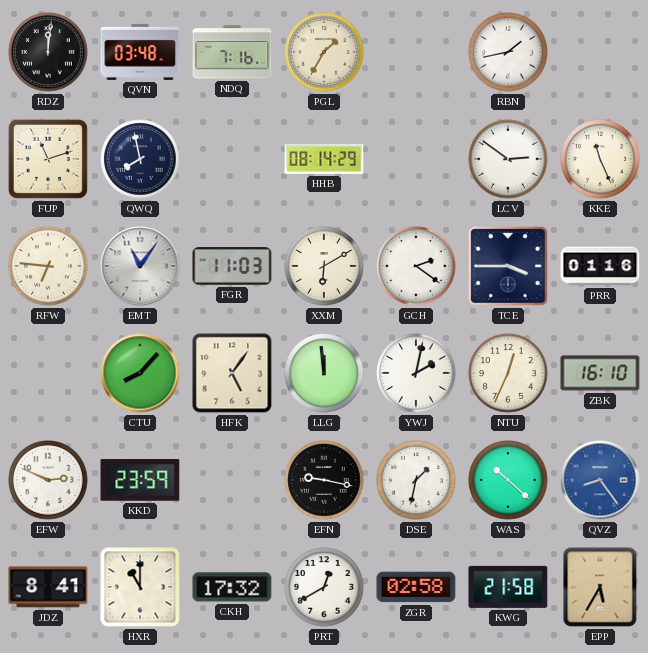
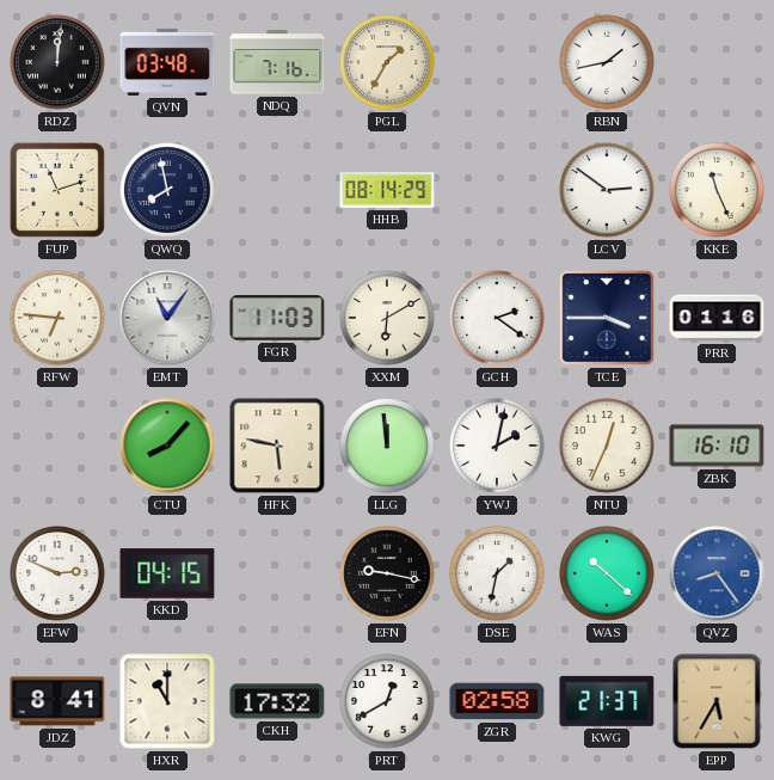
HFK: 5:06 -> 5:47
KKD: 23:59 -> 04:15
KWG: 21:58 -> 21:37
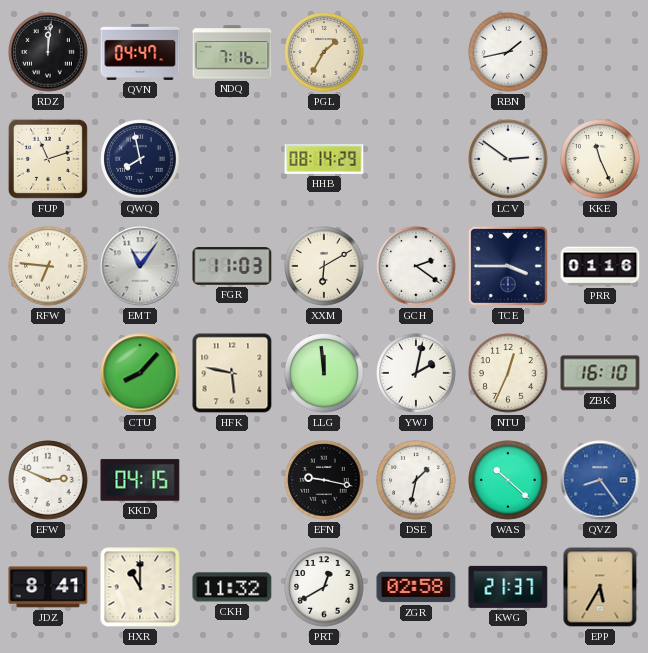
QVN: 03:48 -> 04:47
CKH: 17:32 -> 11:32
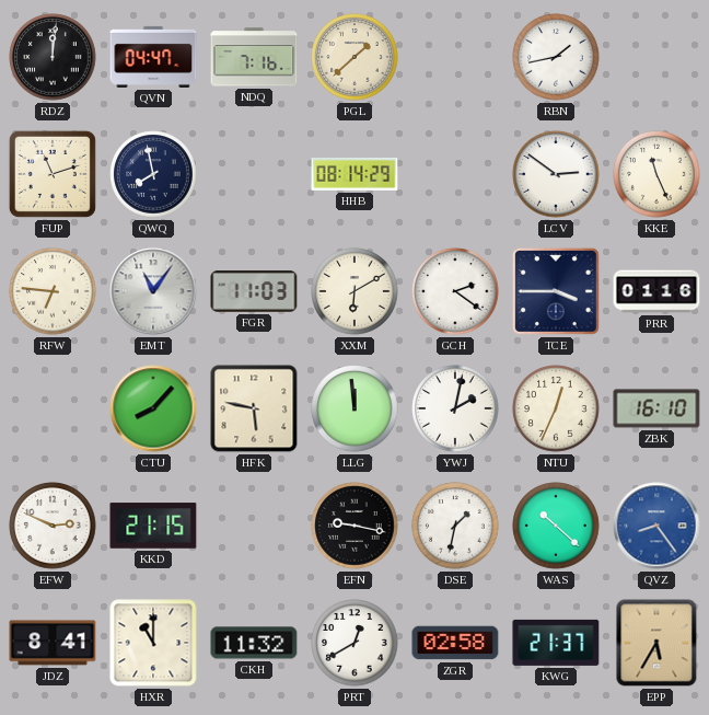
PGL: 1:35 -> 1:38
KKD: 04:15 -> 21:15
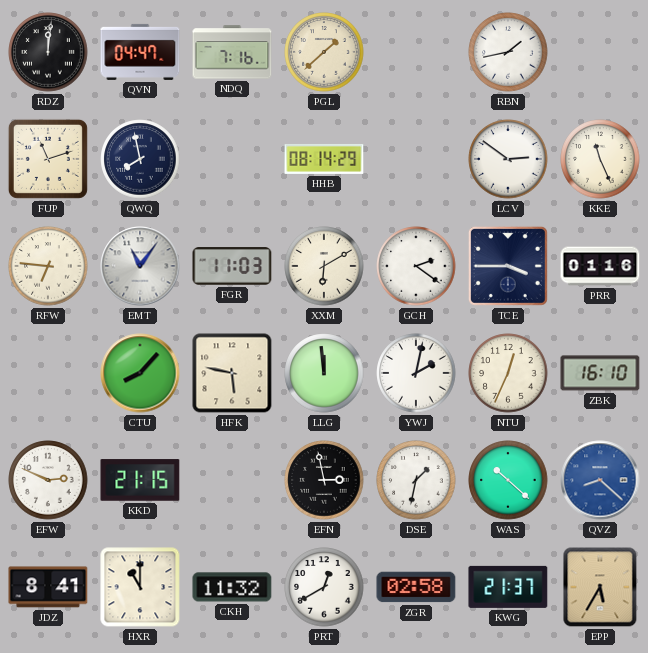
EFN: 9:17 -> 2:58
QVZ: 8:24 -> 8:22
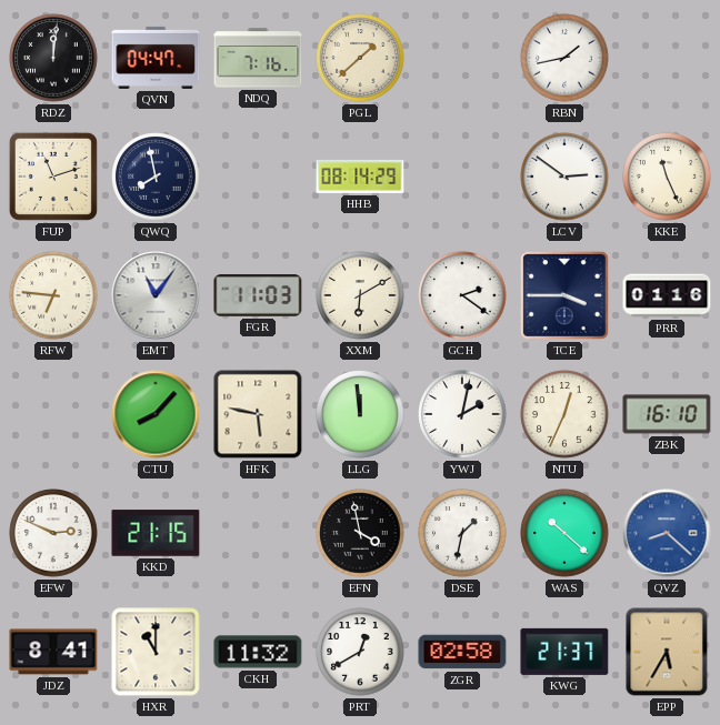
EFN: 2:58 -> 3:58
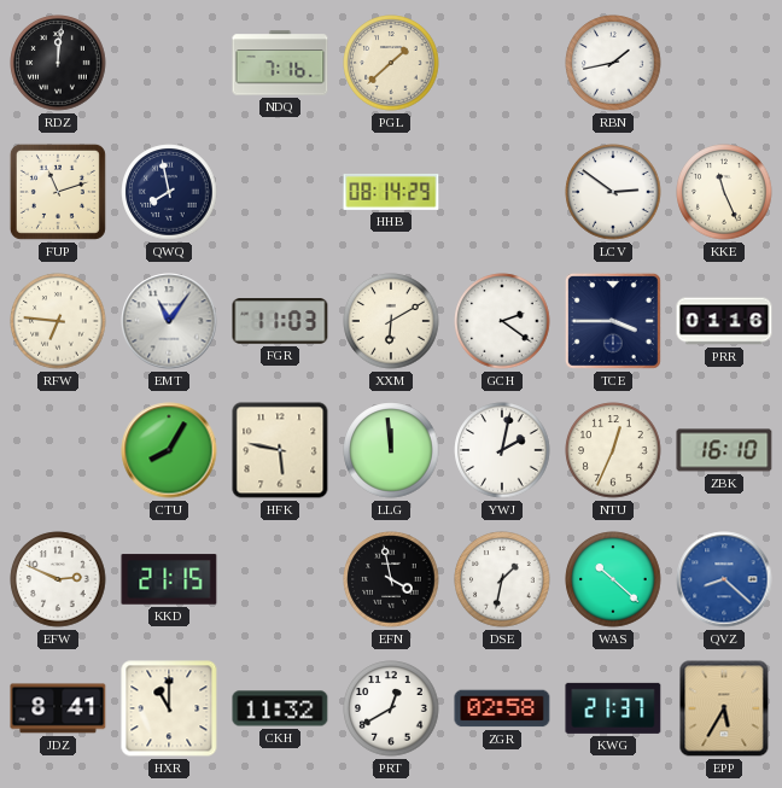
QVN: 04:47 -> none
CTU: 8:07 -> 8:05
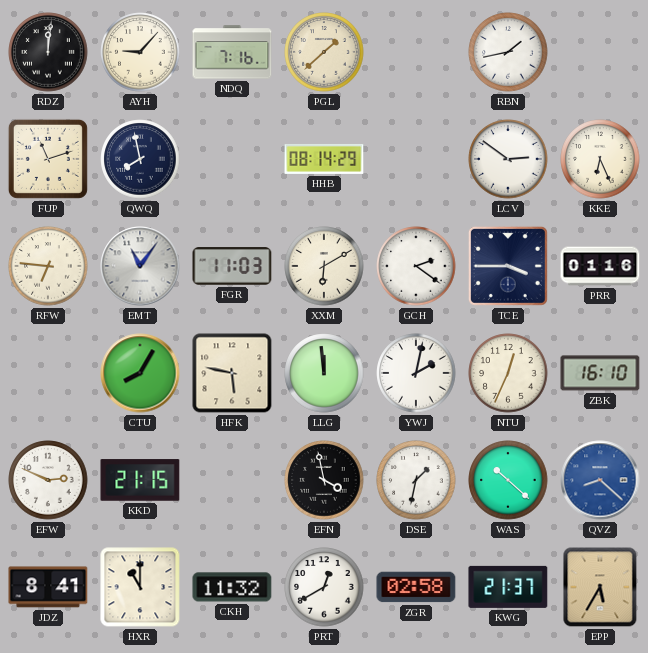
AYH: none -> 9:07
KKE: 11:26 -> 6:26
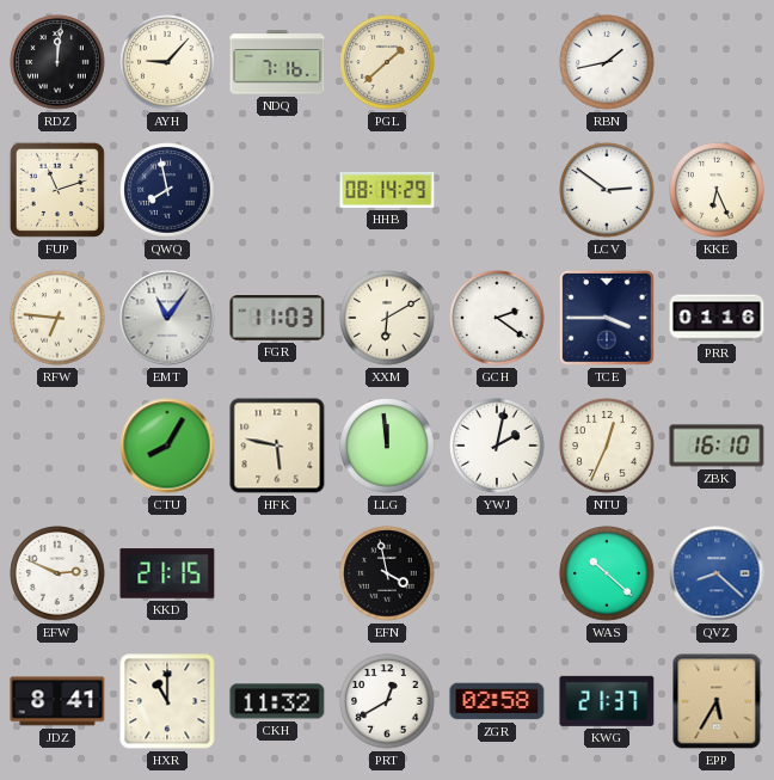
DSE: 1:32 -> none
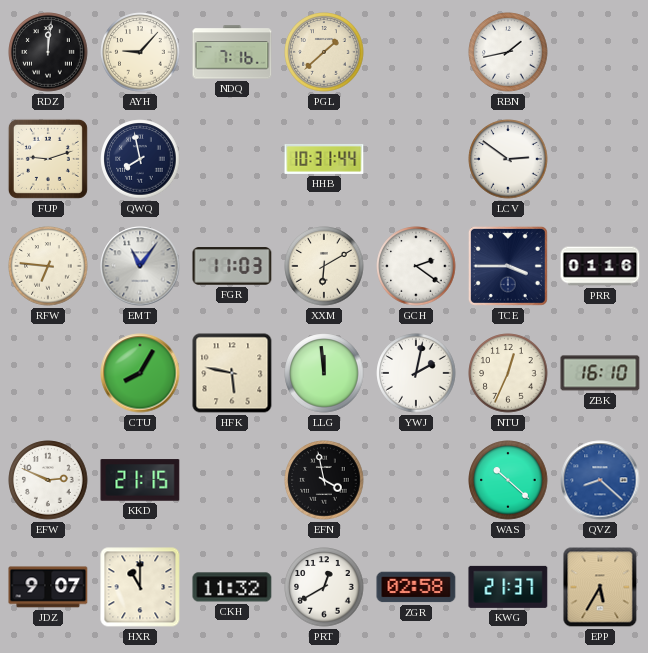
FUP: 11:12 -> 9:12
HHB: 08:14 -> 10:31
KKE: 6:26 -> none
JDZ: 8:41 -> 9:07
